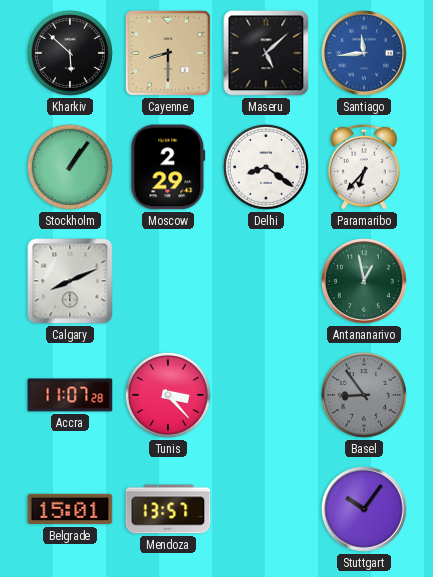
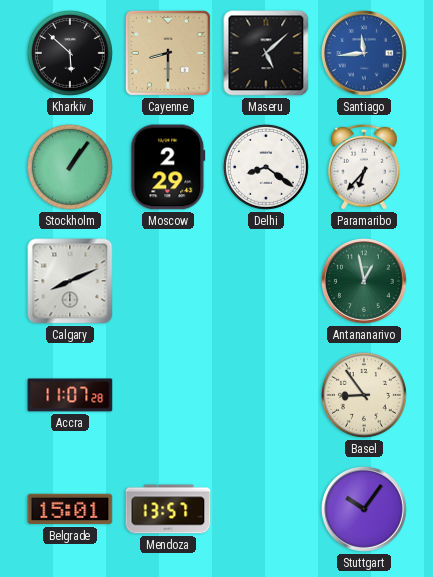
Tunis: 3:23 -> none
Basel dial: grey -> cream
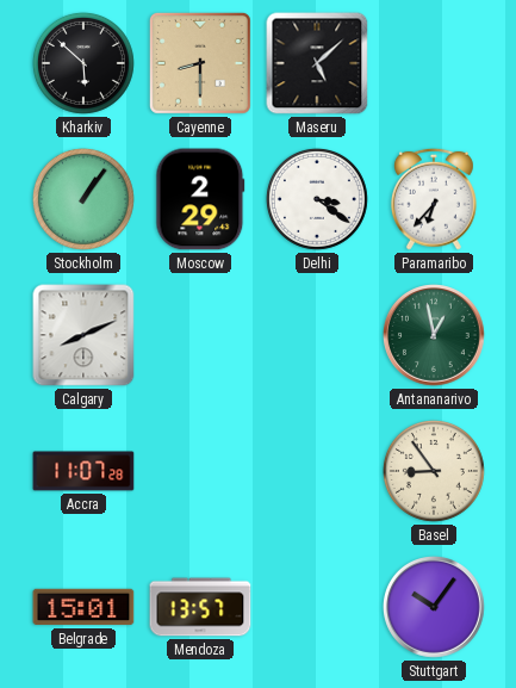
Santiago: 11:44 -> none
Delhi: 8:21 -> 3:21
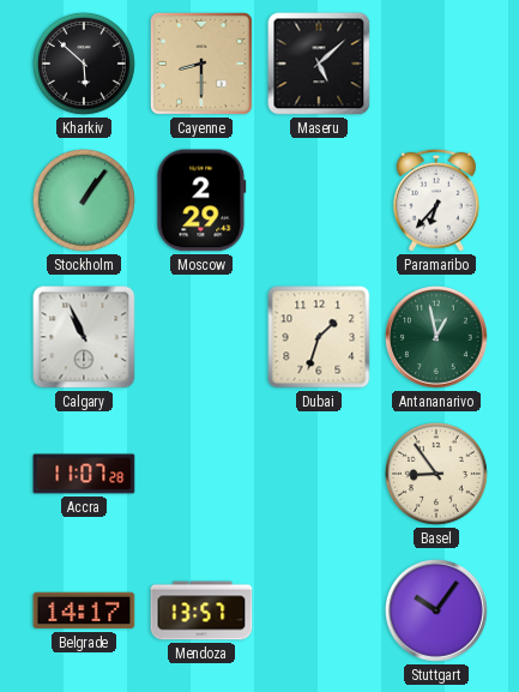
Delhi: 3:21 -> none
Calgary: 8:11 -> 10:56
Dubai: none -> 1:33
Belgrade: 15:01 -> 14:17
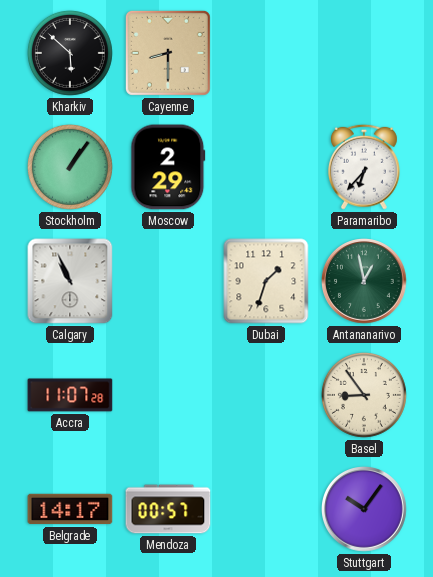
Maseru: 5:08 -> none
Mendoza: 13:57 -> 00:57
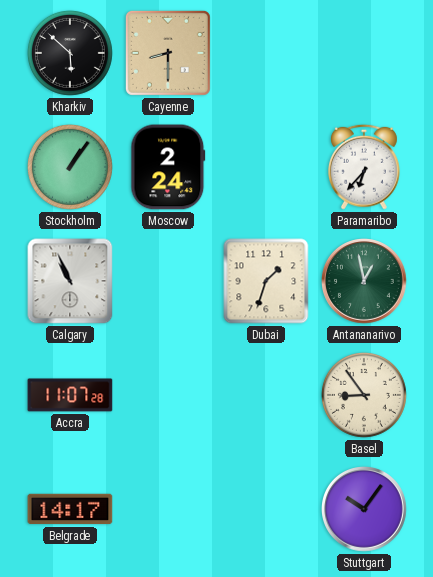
Moscow: 2:29 -> 2:24
Mendoza: 00:57 -> none
